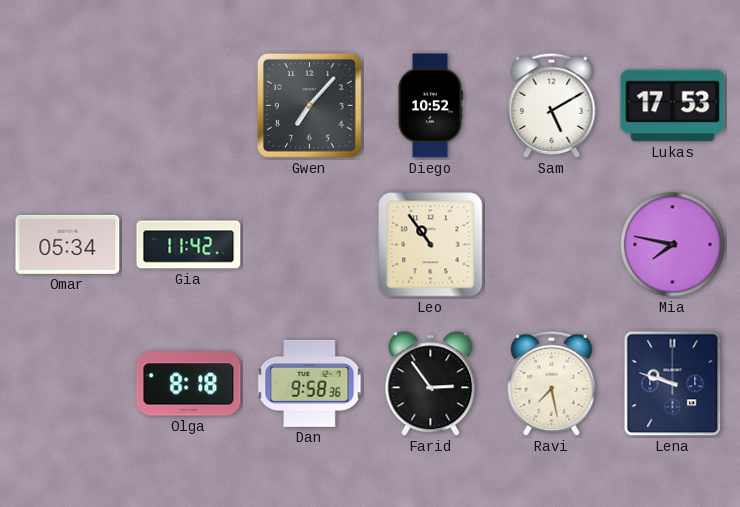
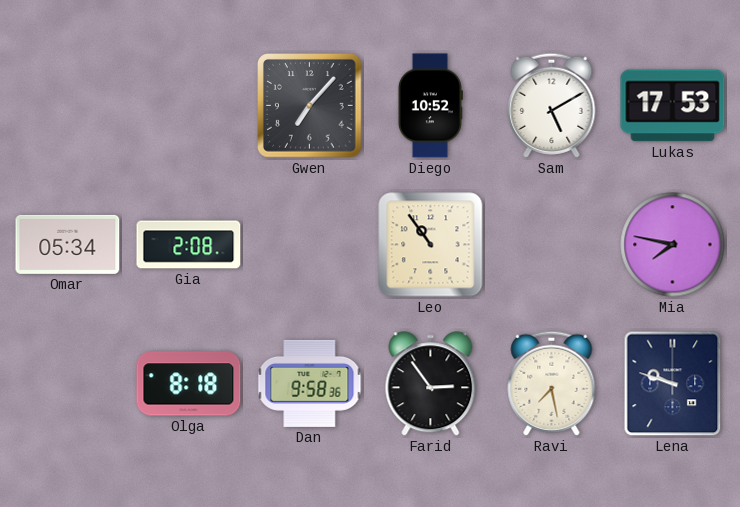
Gia: 11:42 -> 2:08
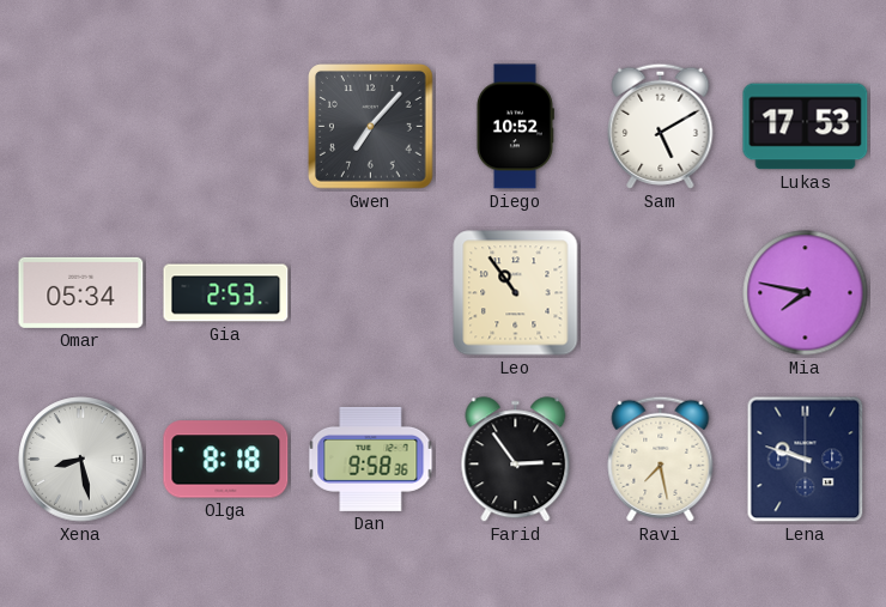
Gia: 2:08 -> 2:53
Xena: none -> 8:28
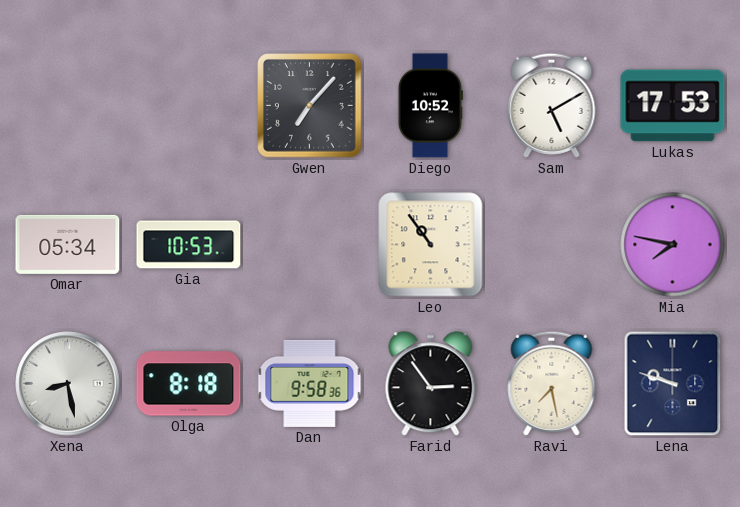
Gia: 2:53 -> 10:53
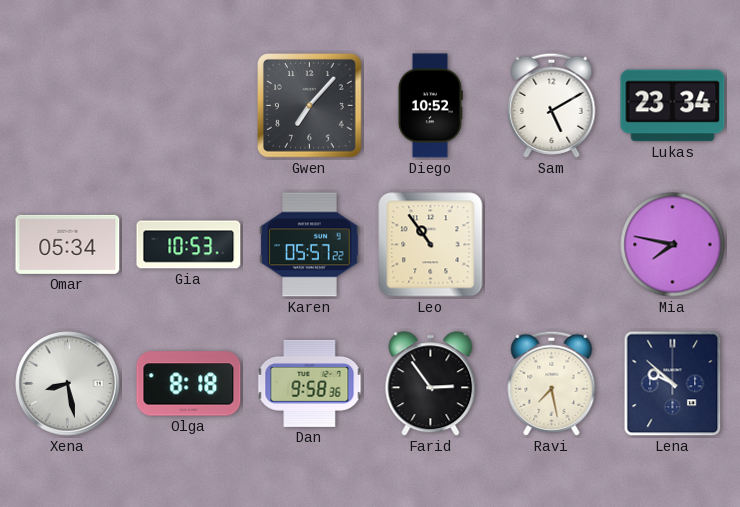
Lukas: 17:53 -> 23:34
Karen: none -> 05:57
Lena: 9:48 -> 9:52
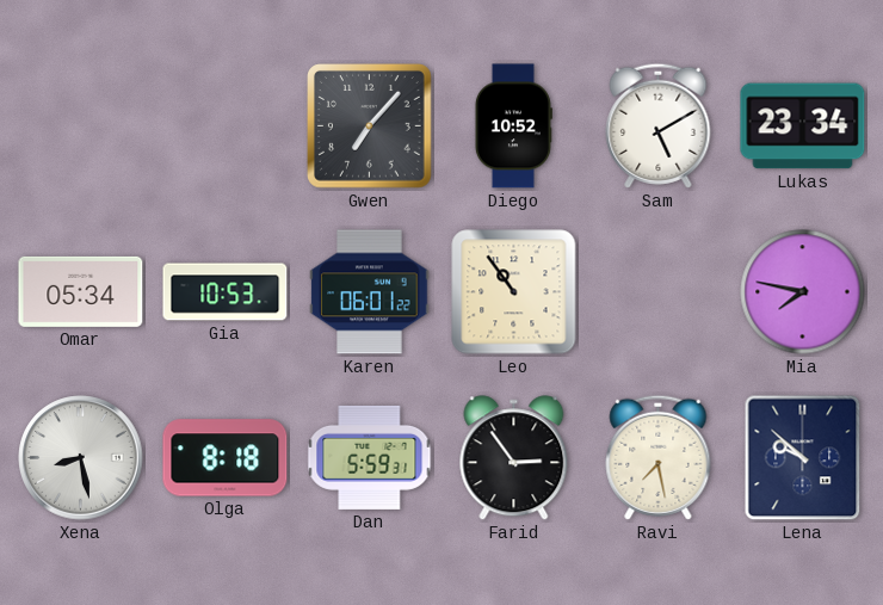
Karen: 05:57 -> 06:01
Dan: 9:58 -> 5:59
